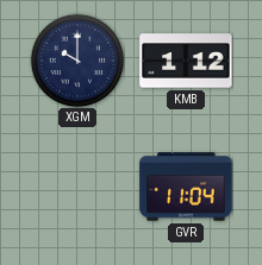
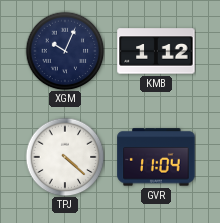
XGM: 10:00 -> 10:04
TPJ: none -> 4:22
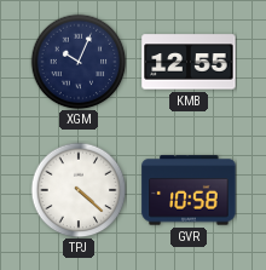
KMB: 1:12 -> 12:55
GVR: 11:04 -> 10:58
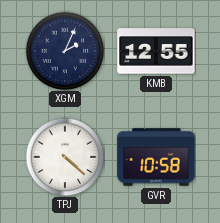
XGM: 10:04 -> 2:04
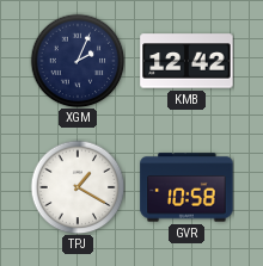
KMB: 12:55 -> 12:42
TPJ: 4:22 -> 1:20
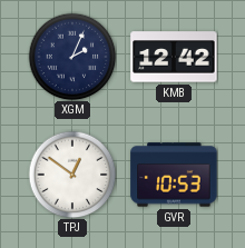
TPJ: 1:20 -> 12:51
GVR: 10:58 -> 10:53
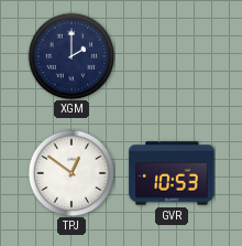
XGM: 2:04 -> 2:00
KMB: 12:42 -> none
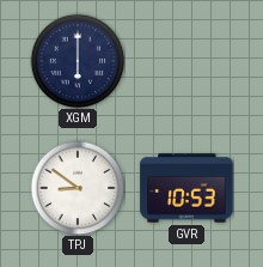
XGM: 2:00 -> 6:00
TPJ: 12:51 -> 8:51
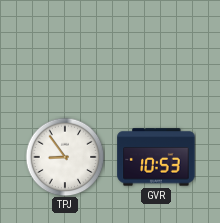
XGM: 6:00 -> none
TPJ: 8:51 -> 8:54
